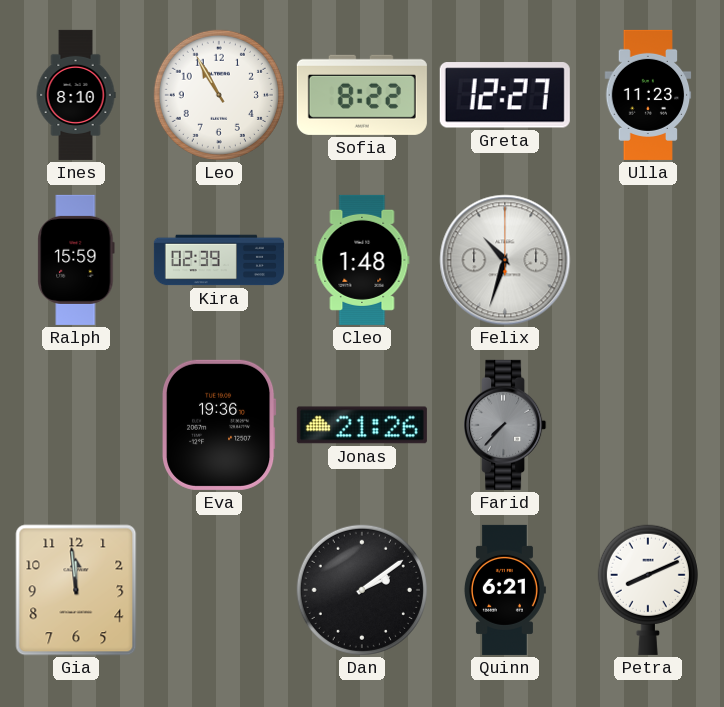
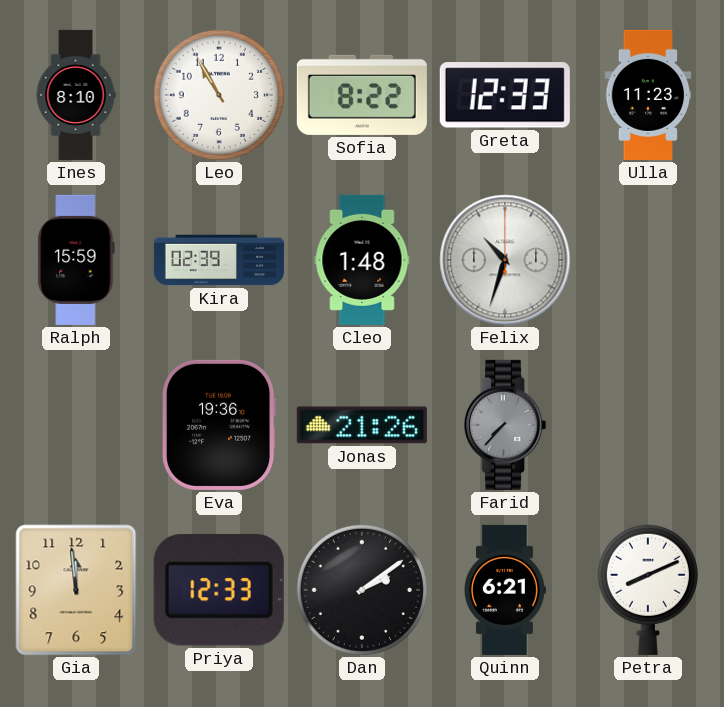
Greta: 12:27 -> 12:33
Priya: none -> 12:33
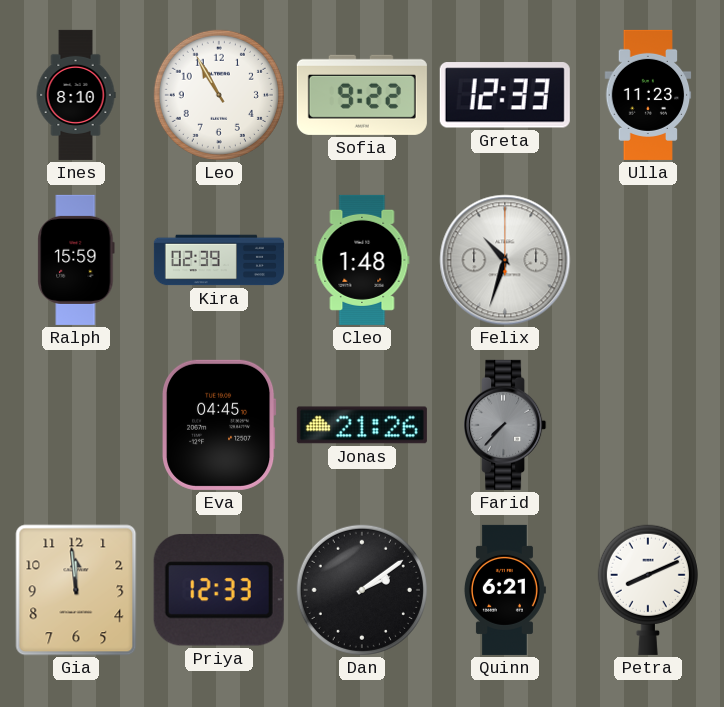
Sofia: 8:22 -> 9:22
Eva: 19:36 -> 04:45
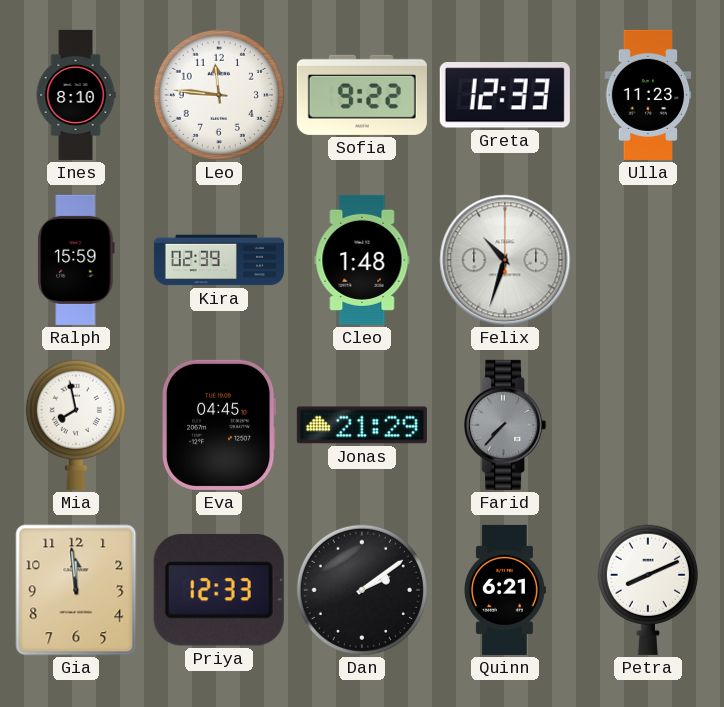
Leo: 10:55 -> 11:46
Mia: none -> 7:58
Jonas: 21:26 -> 21:29
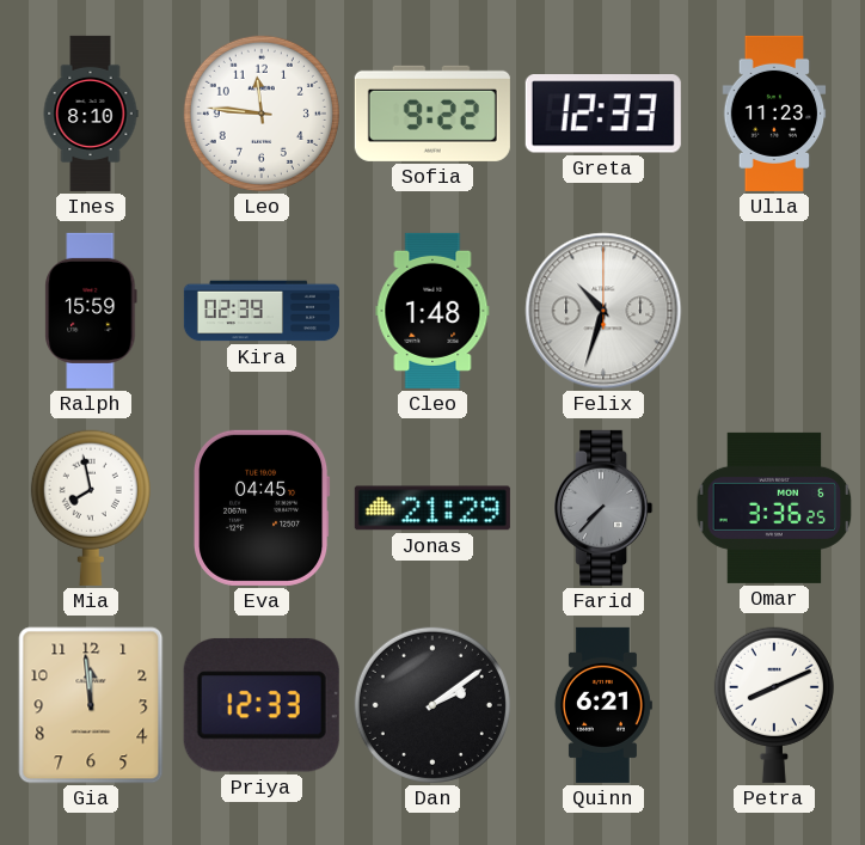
Omar: none -> 3:36
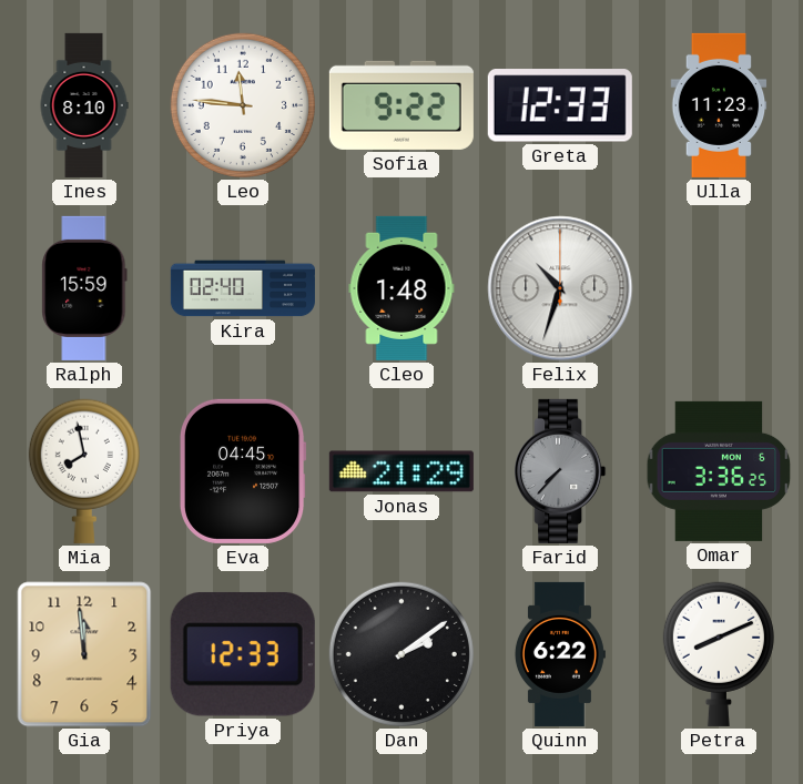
Kira: 02:39 -> 02:40
Quinn: 6:21 -> 6:22
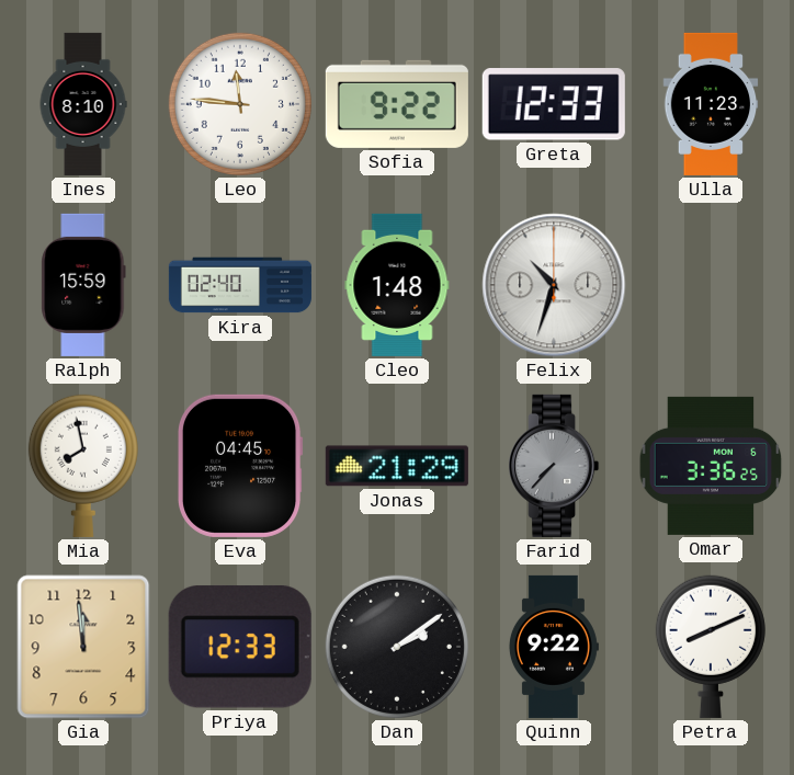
Quinn: 6:22 -> 9:22
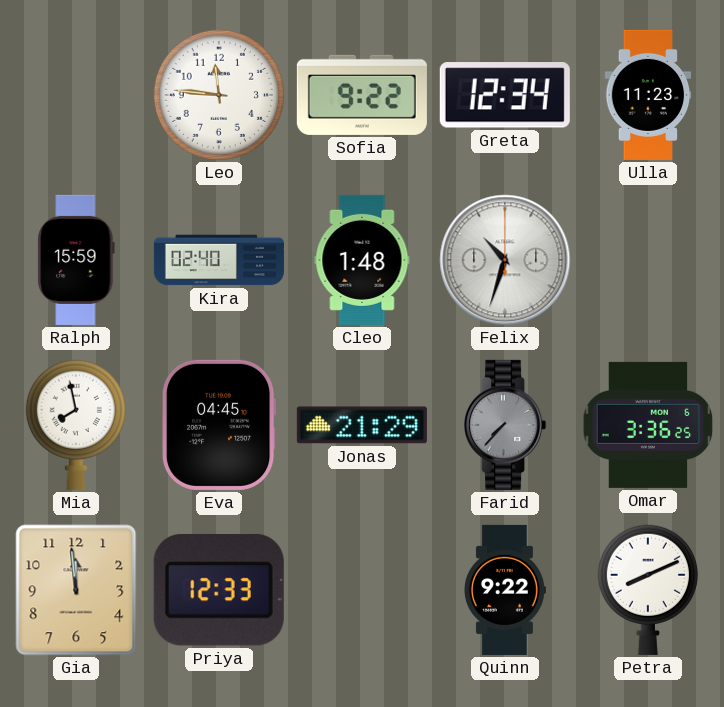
Ines: 8:10 -> none
Greta: 12:33 -> 12:34
Dan: 2:09 -> none
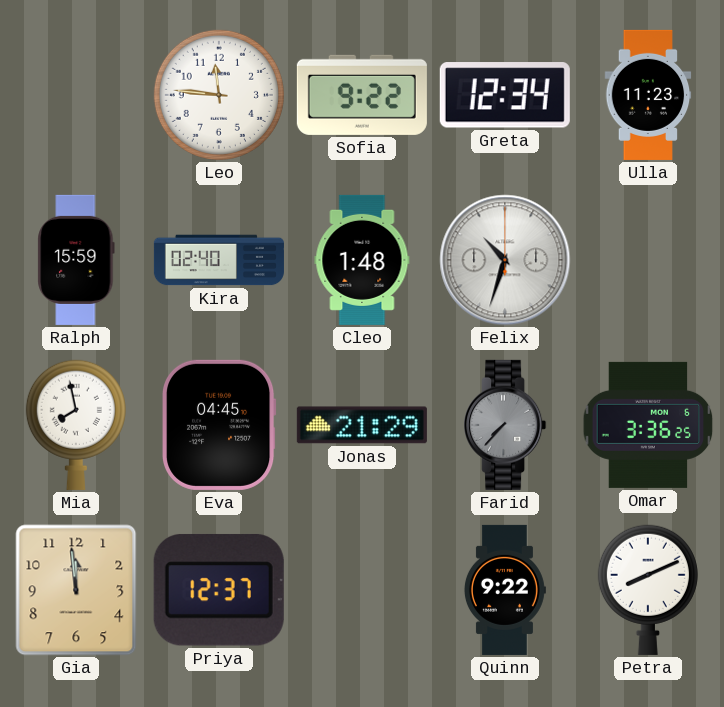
Priya: 12:33 -> 12:37
